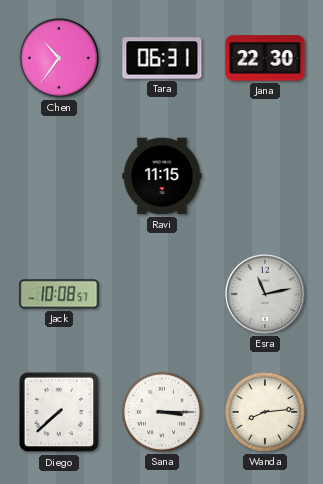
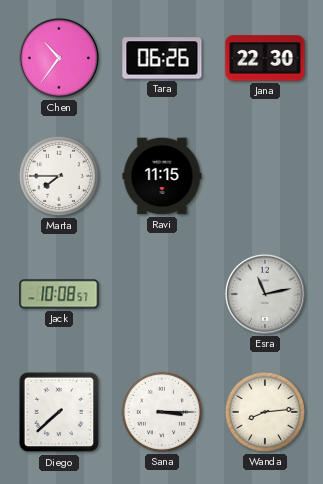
Tara: 06:31 -> 06:26
Marta: none -> 7:45
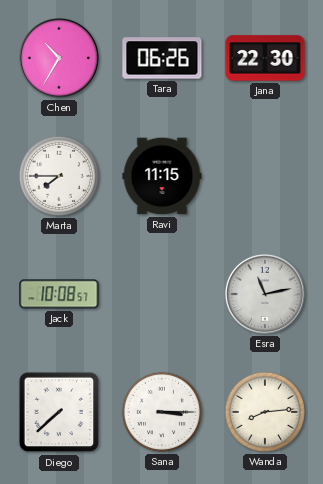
Chen: 10:36 -> 10:35
